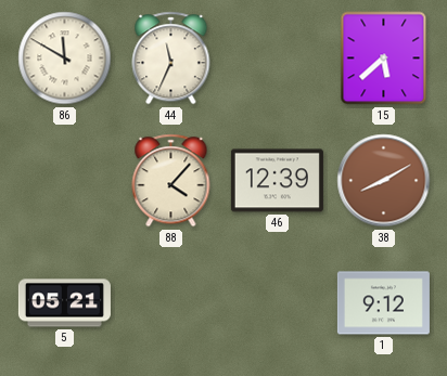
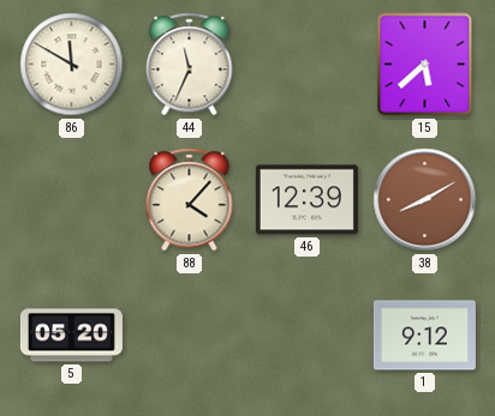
5: 05:21 -> 05:20
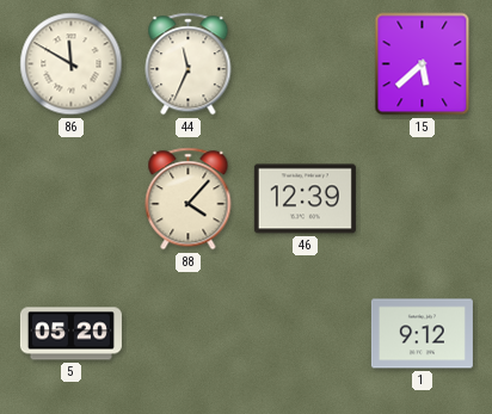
38: 8:10 -> none
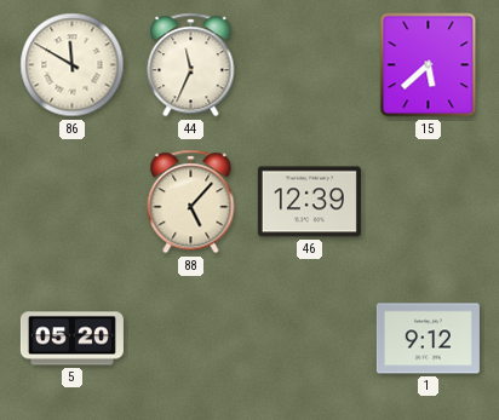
88: 4:07 -> 5:07
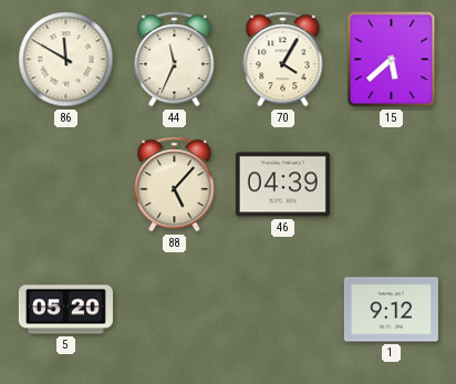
70: none -> 4:05
46: 12:39 -> 04:39
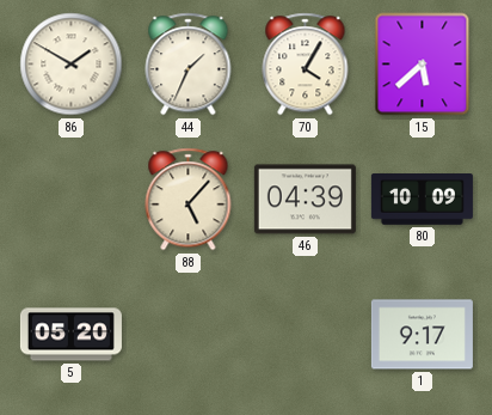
86: 11:50 -> 1:50
44: 11:34 -> 1:34
80: none -> 10:09
1: 9:12 -> 9:17
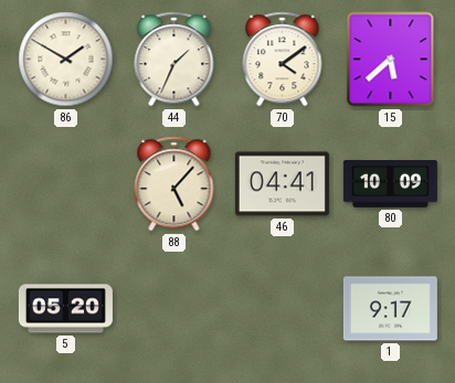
70: 4:05 -> 4:09
46: 04:39 -> 04:41
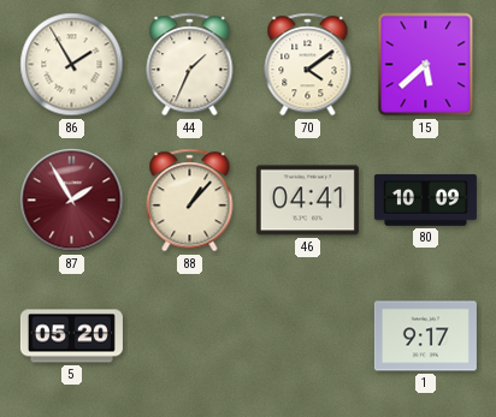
86: 1:50 -> 1:55
87: none -> 1:55
88: 5:07 -> 1:07
